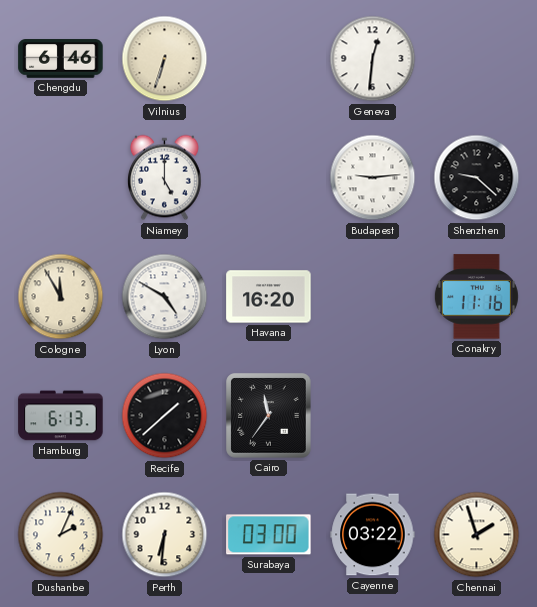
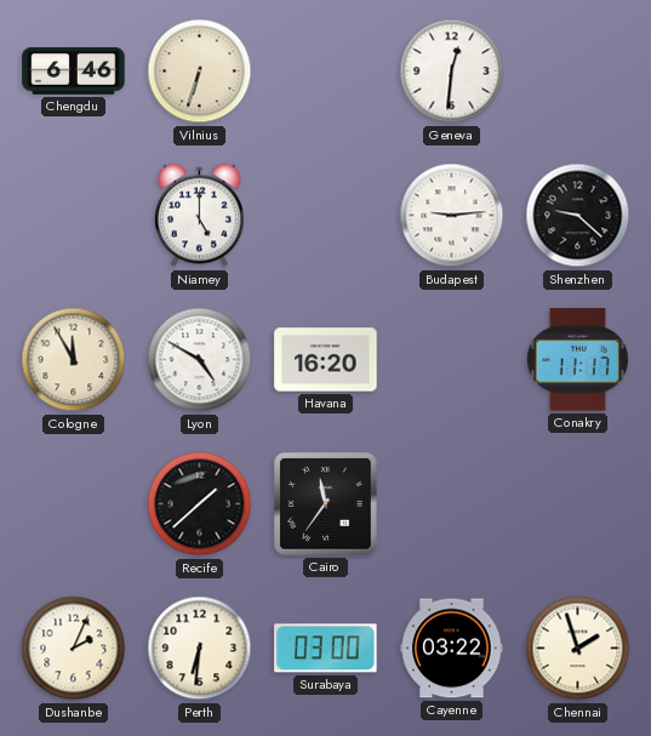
Conakry: 11:16 -> 11:17
Hamburg: 6:13 -> none
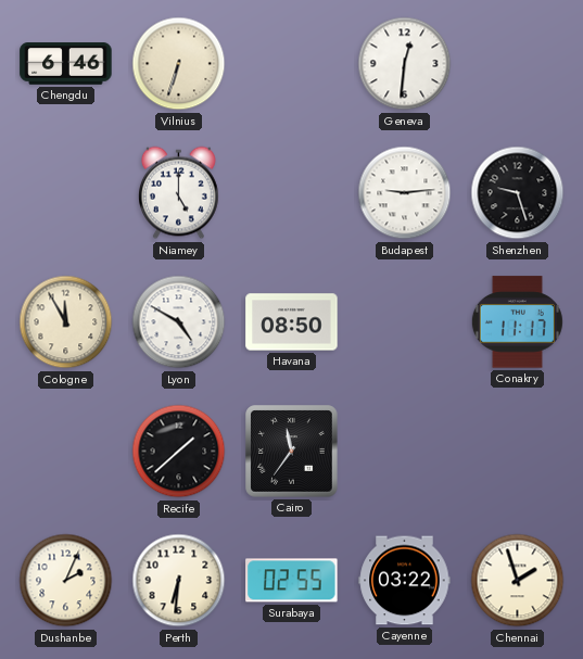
Shenzhen: 9:22 -> 9:27
Havana: 16:20 -> 08:50
Surabaya: 03:00 -> 02:55
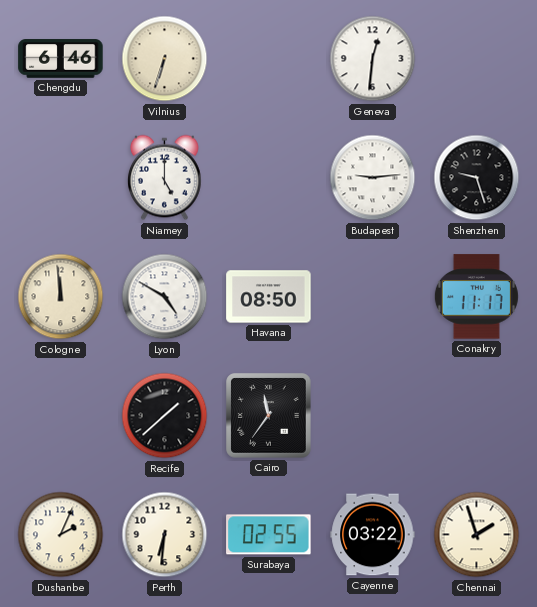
Cologne: 11:55 -> 11:59
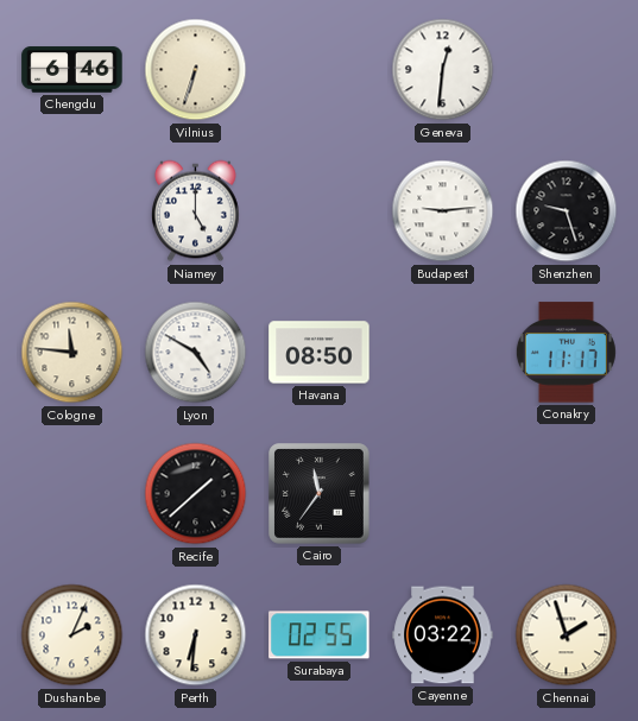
Cologne: 11:59 -> 11:46
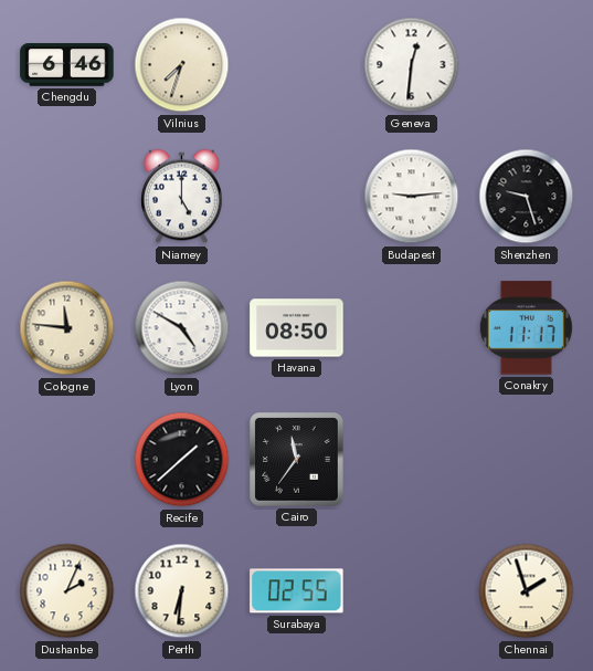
Vilnius: 6:33 -> 7:33
Cayenne: 03:22 -> none
